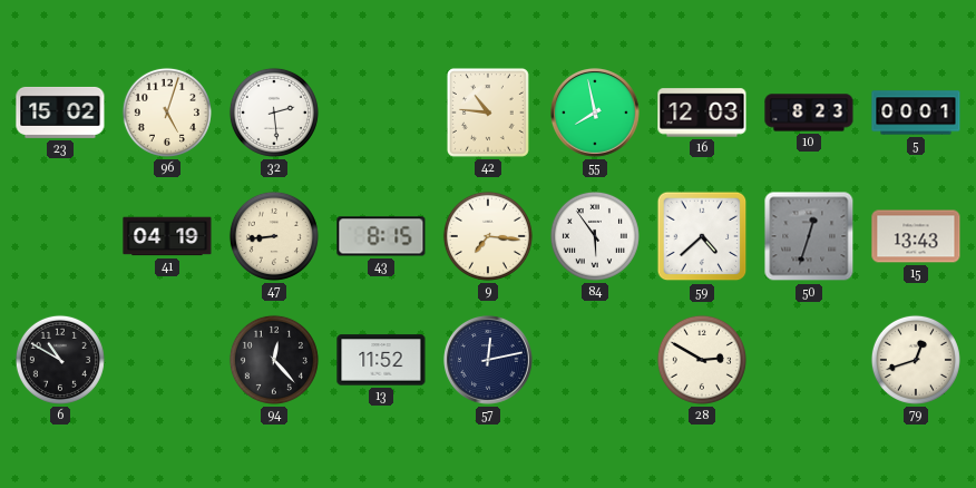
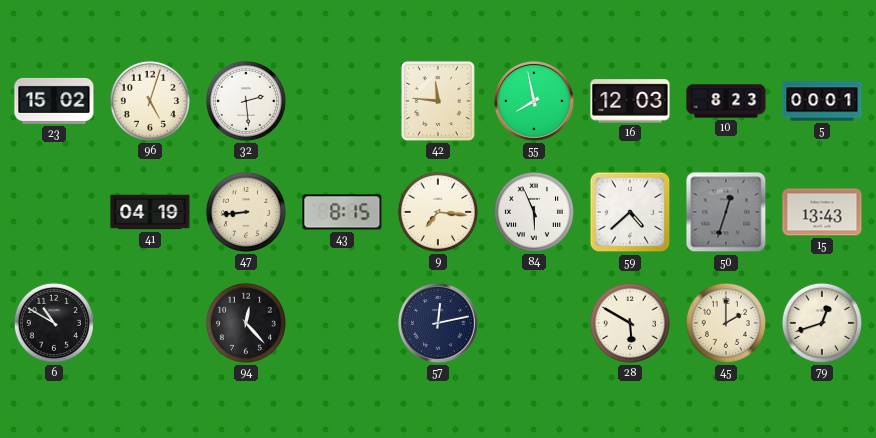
42: 10:46 -> 11:46
84: 5:54 -> 5:56
13: 11:52 -> none
28: 2:50 -> 5:50
45: none -> 2:00
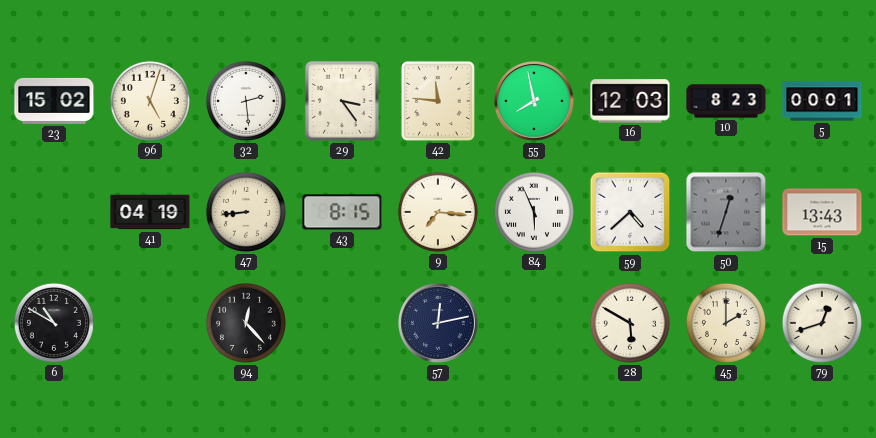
29: none -> 3:24
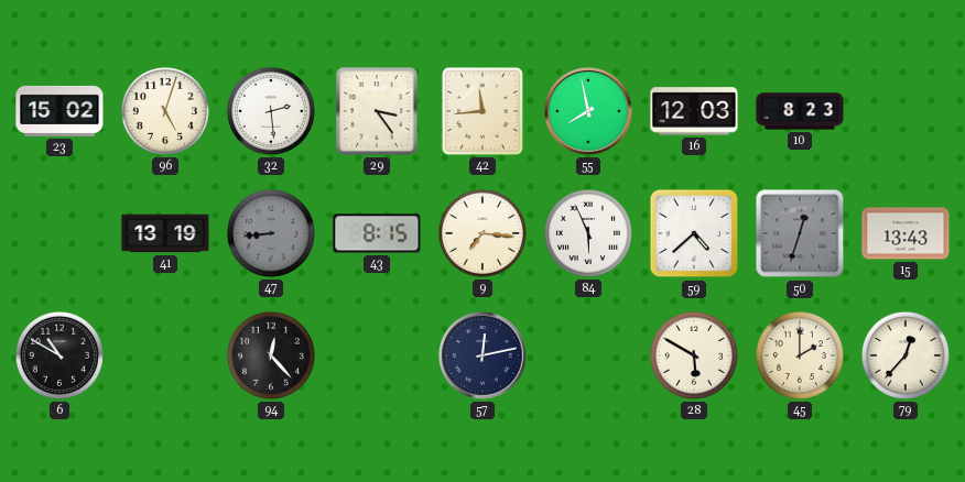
42: 11:46 -> 11:44
5: 00:01 -> none
41: 04:19 -> 13:19
47 dial: cream -> grey
79: 12:42 -> 12:37
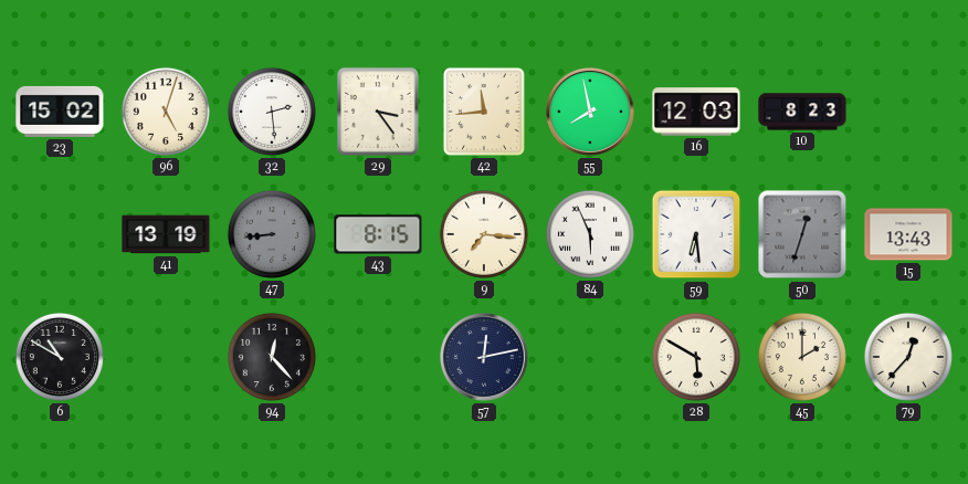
59: 4:38 -> 6:29
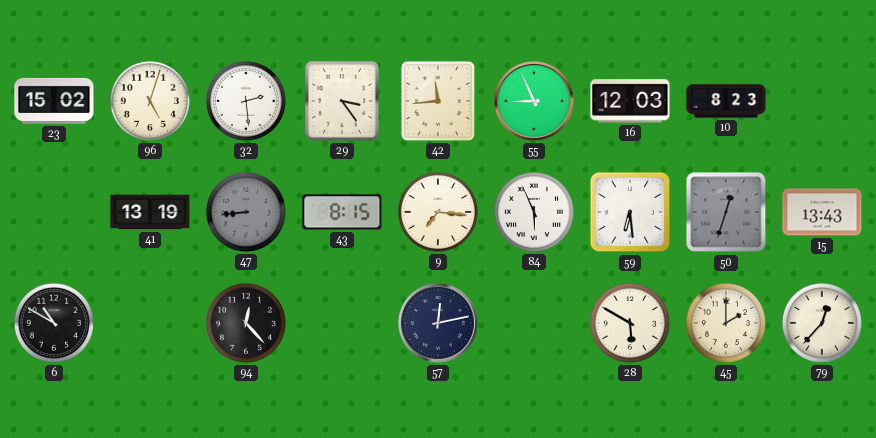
55: 7:58 -> 8:56
